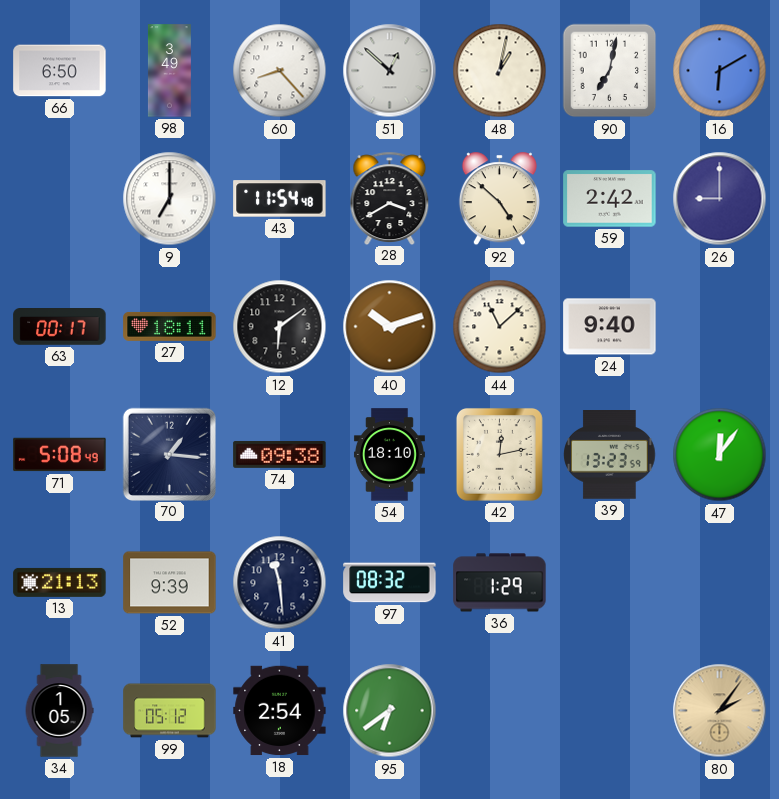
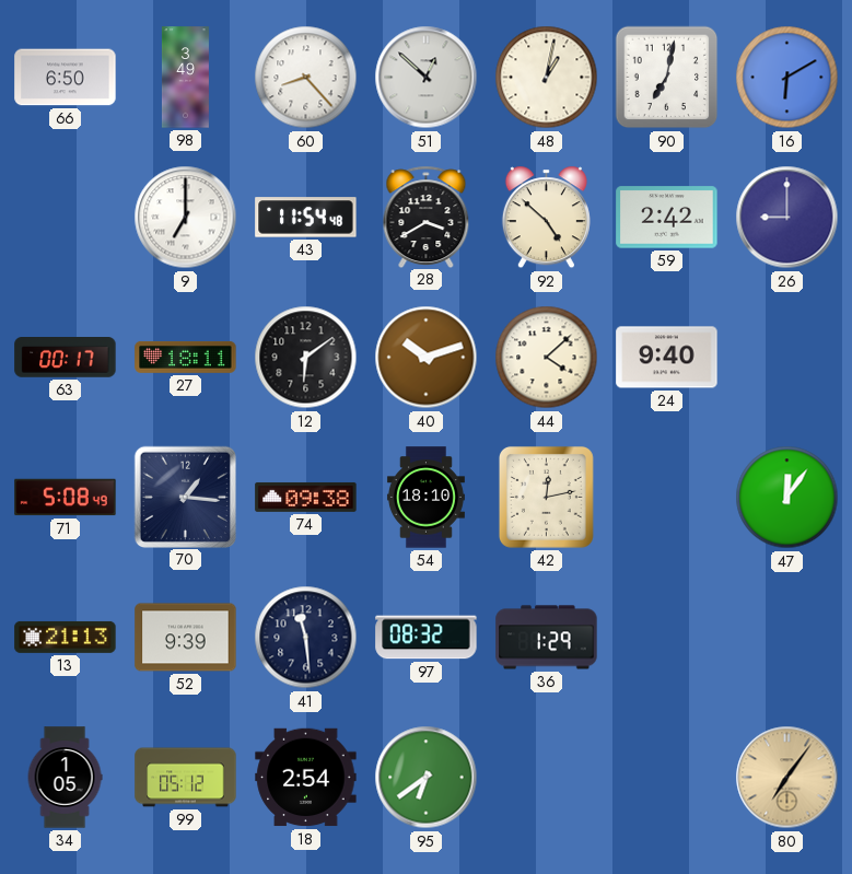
44: 11:08 -> 4:08
39: 13:23 -> none
80: 2:06 -> 7:06
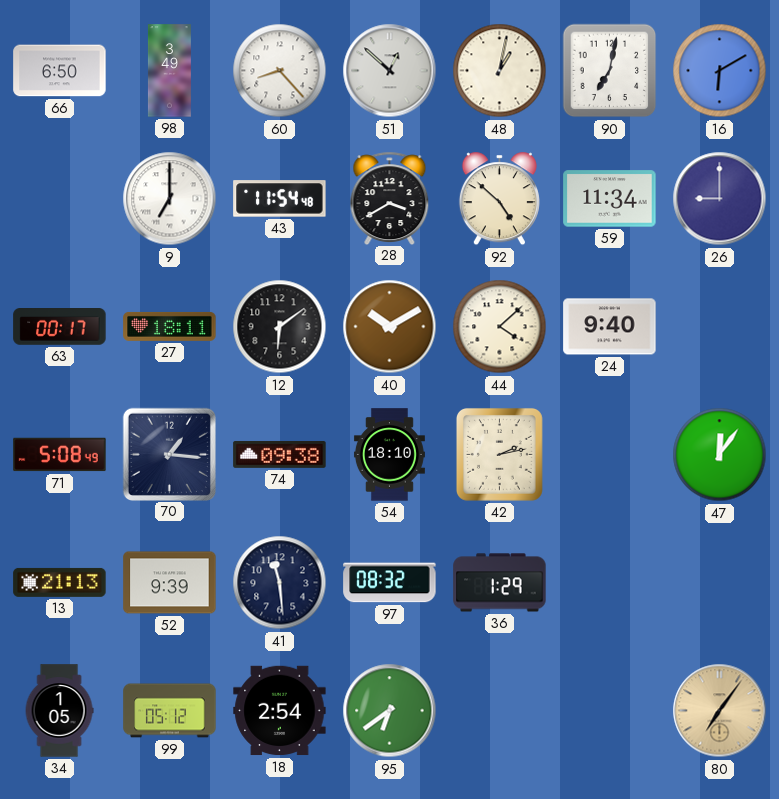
59: 2:42 -> 11:34
40: 10:12 -> 10:10
42: 12:13 -> 2:13
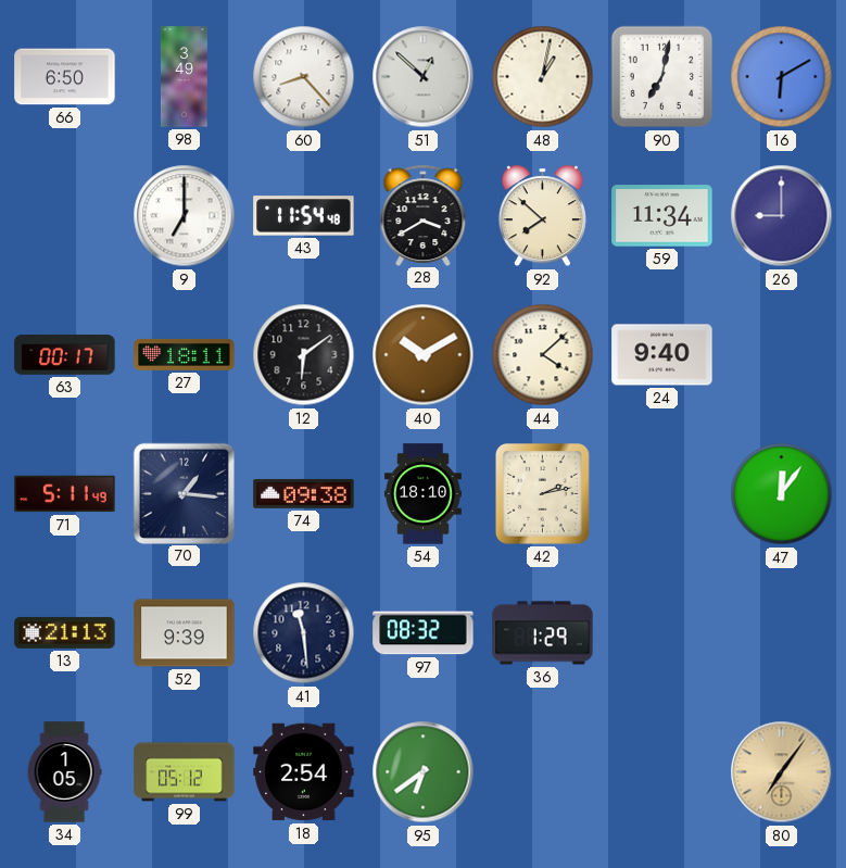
92: 4:52 -> 7:52
71: 5:08 -> 5:11
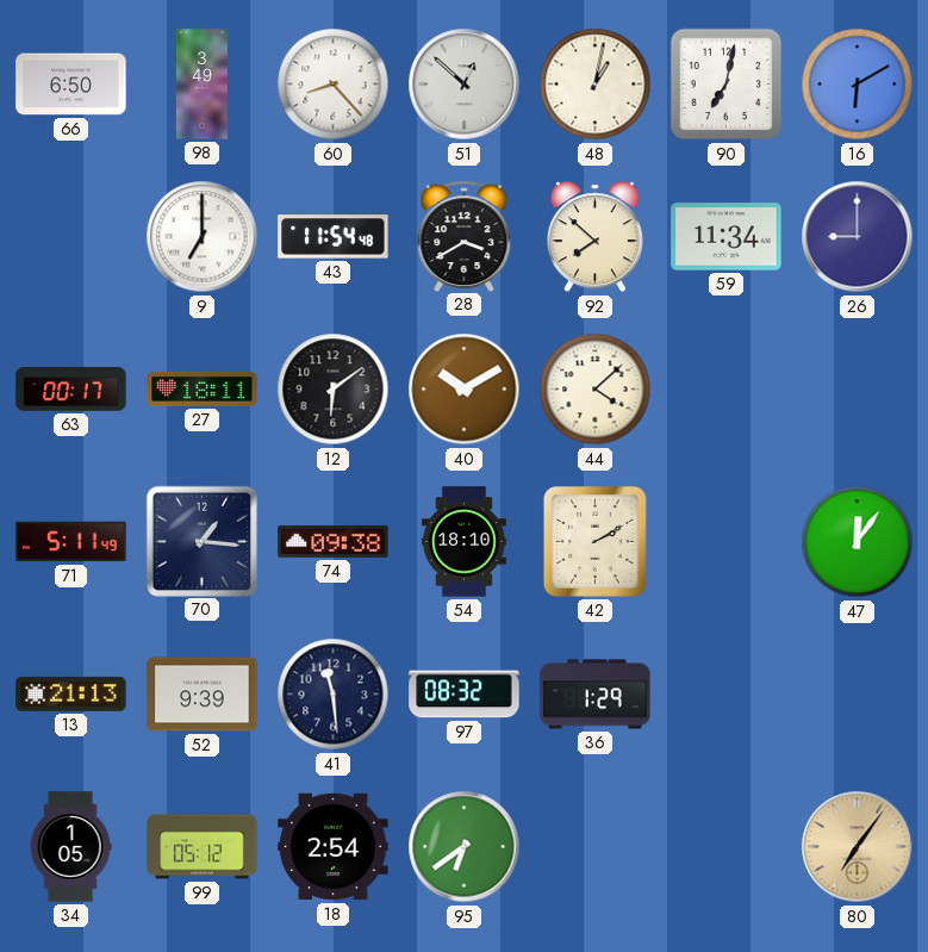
24: 9:40 -> none
42: 2:13 -> 2:10
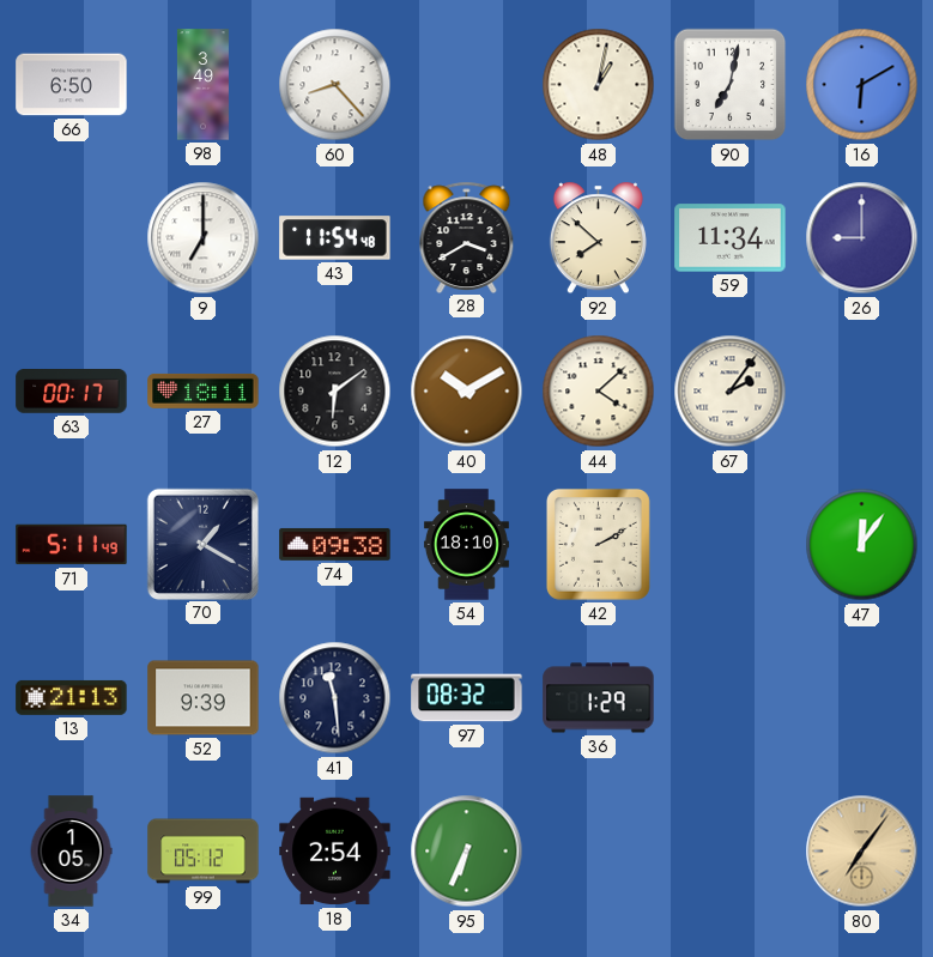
51: 12:52 -> none
67: none -> 2:06
70: 1:16 -> 1:20
95: 6:39 -> 6:34
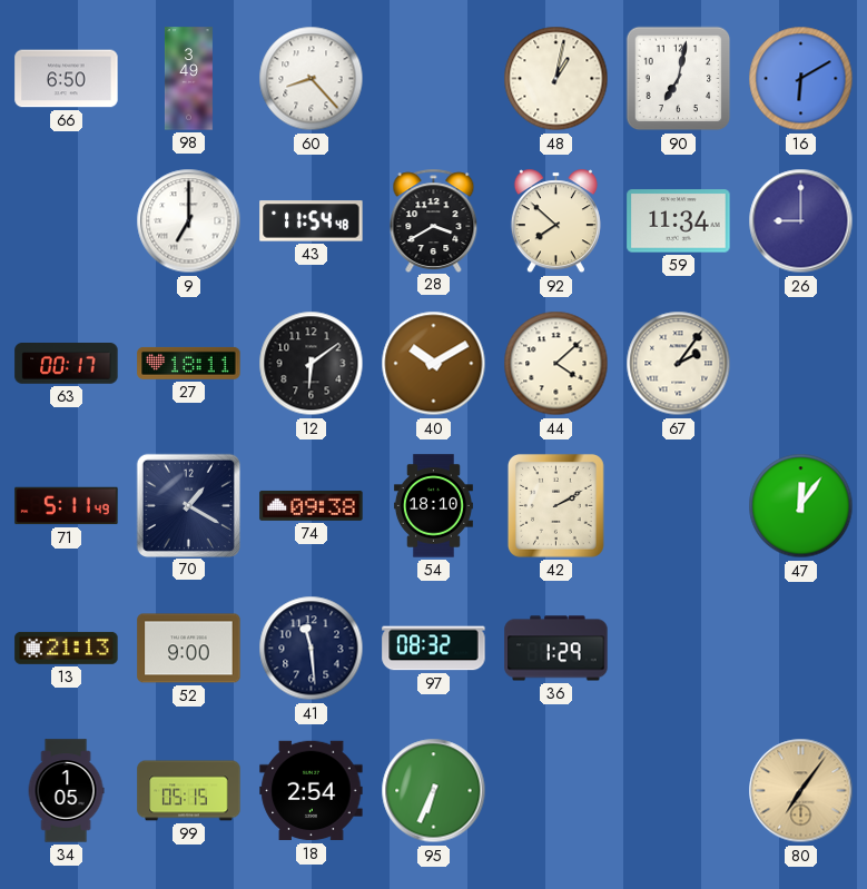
52: 9:39 -> 9:00
99: 05:12 -> 05:15
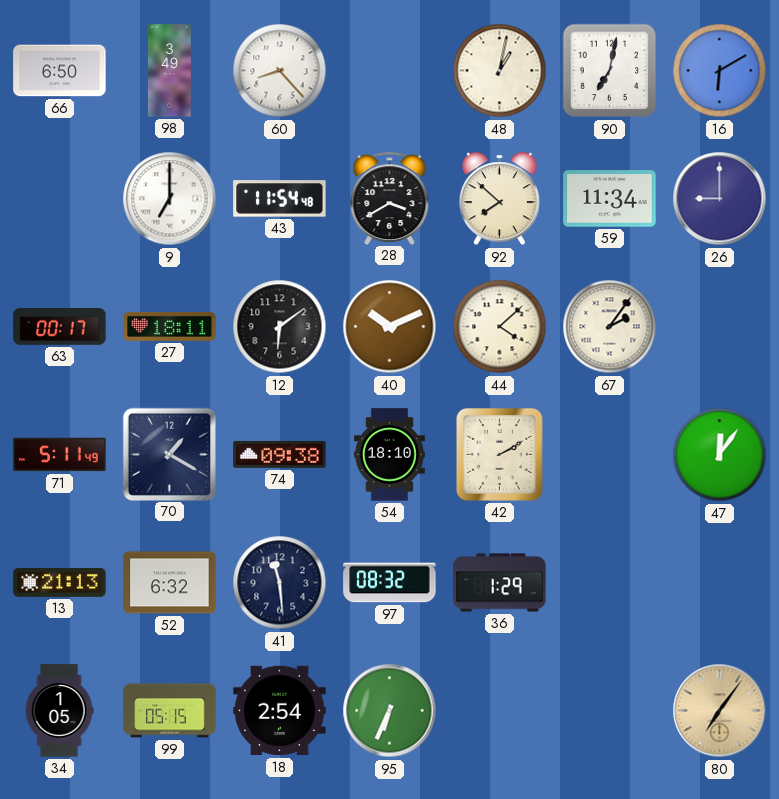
40: 10:10 -> 10:11
52: 9:00 -> 6:32
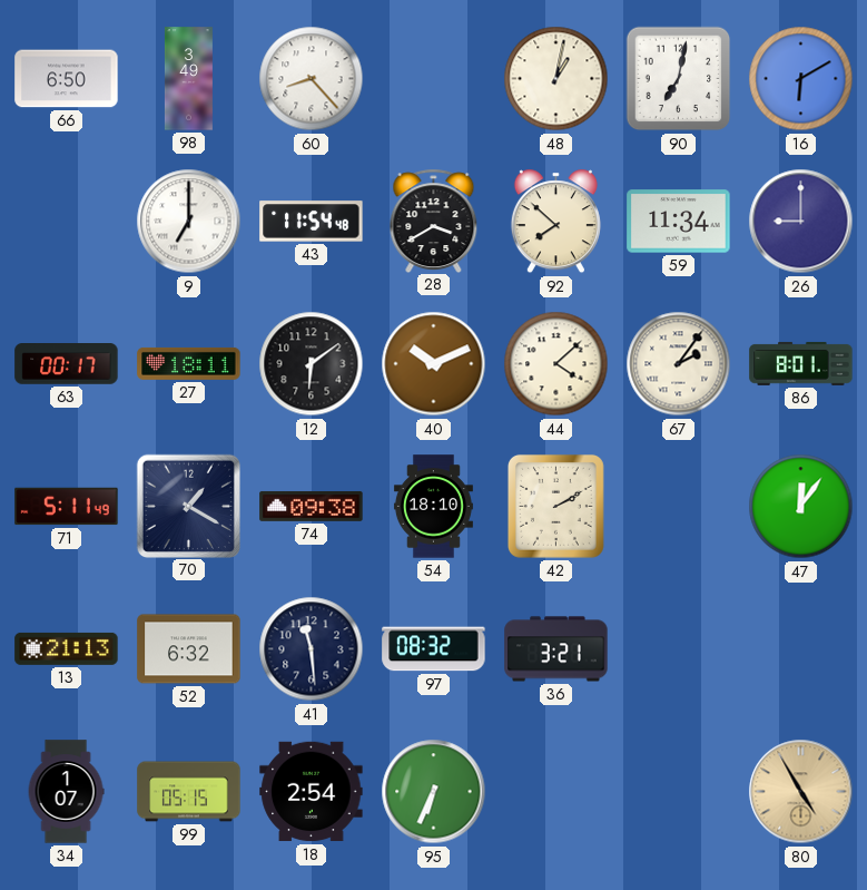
86: none -> 8:01
36: 1:29 -> 3:21
34: 1:05 -> 1:07
80: 7:06 -> 4:55
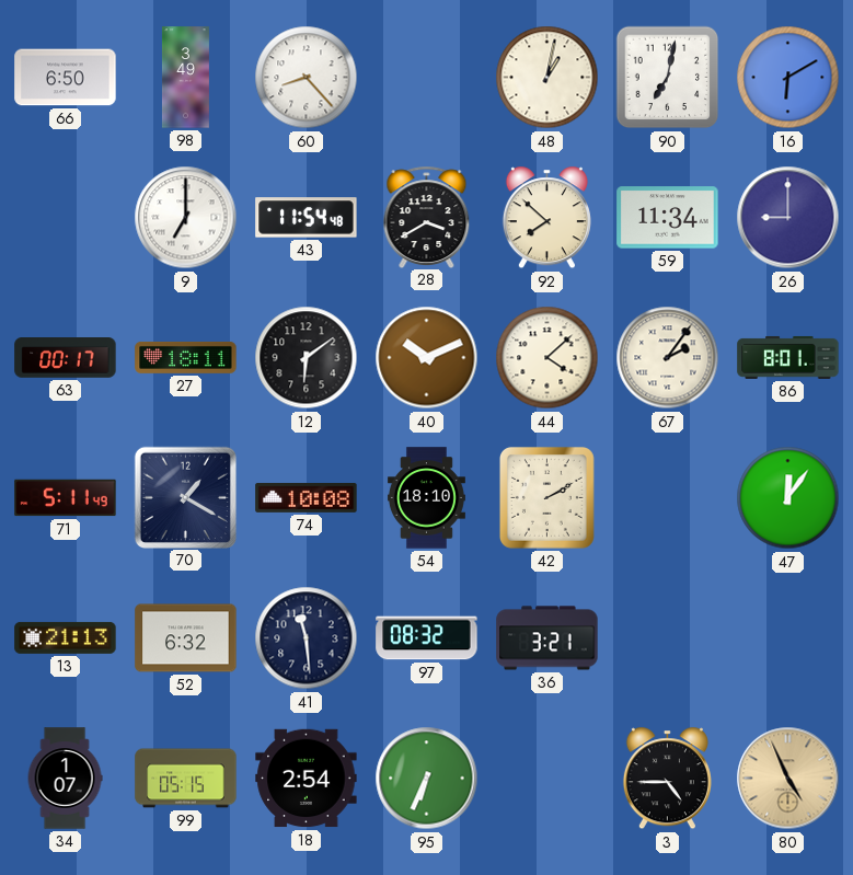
74: 09:38 -> 10:08
3: none -> 4:45
80: 4:55 -> 4:56
